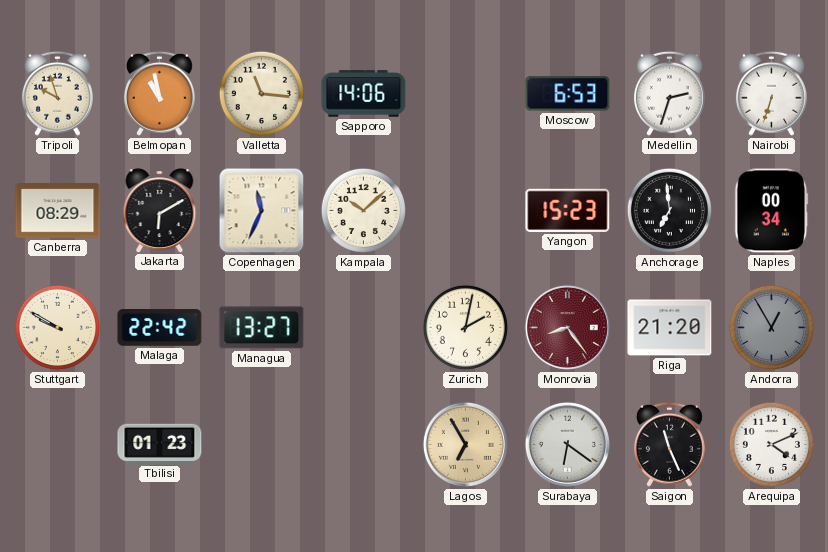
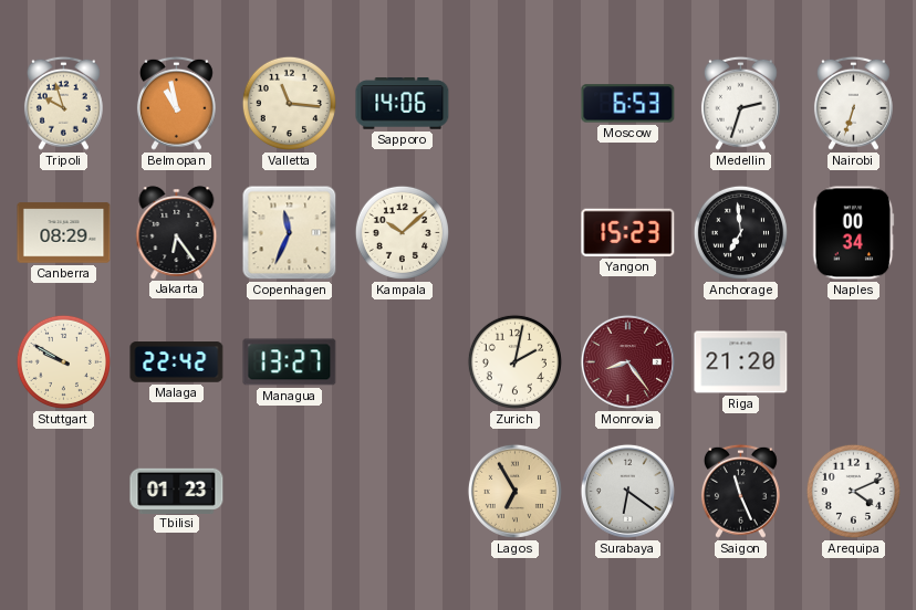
Jakarta: 6:10 -> 6:24
Andorra: 12:55 -> none
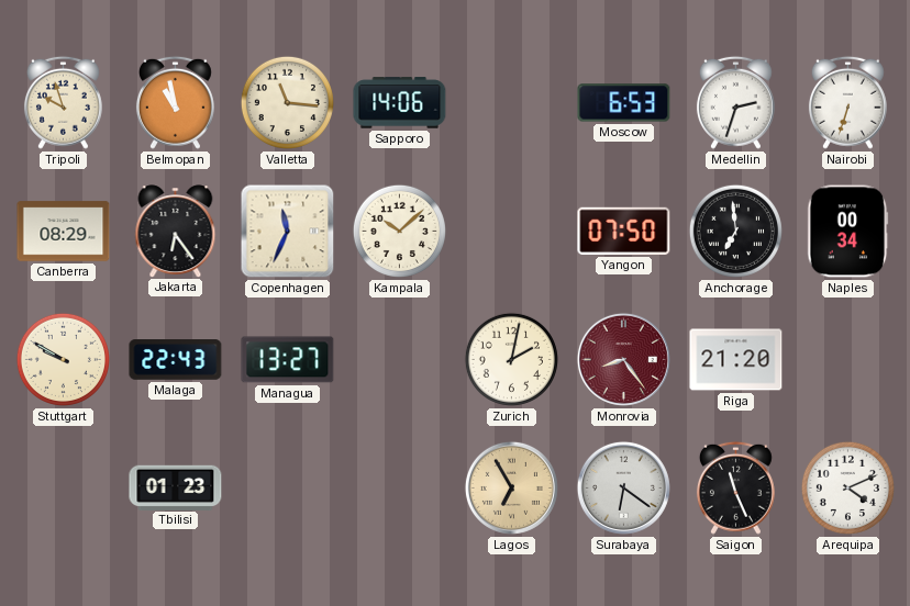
Yangon: 15:23 -> 07:50
Malaga: 22:42 -> 22:43
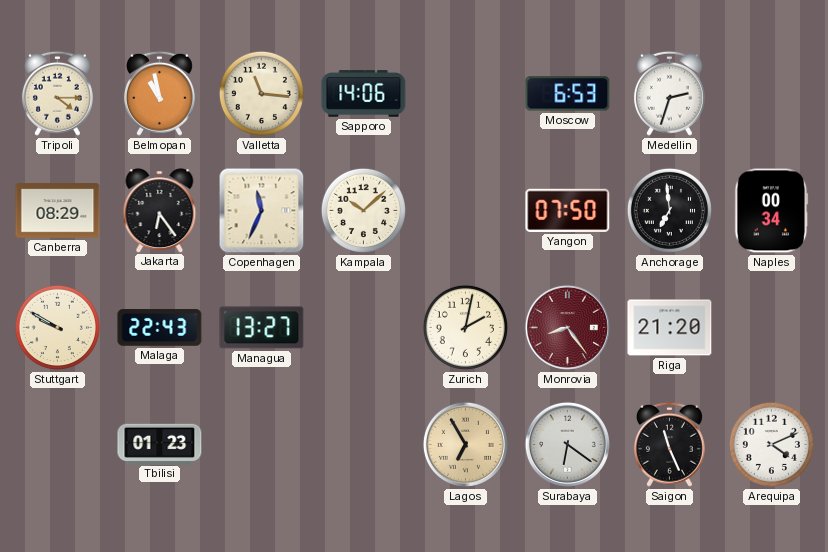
Tripoli: 9:57 -> 4:15
Nairobi: 6:33 -> none
